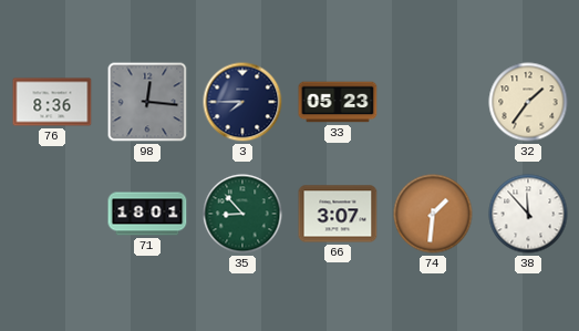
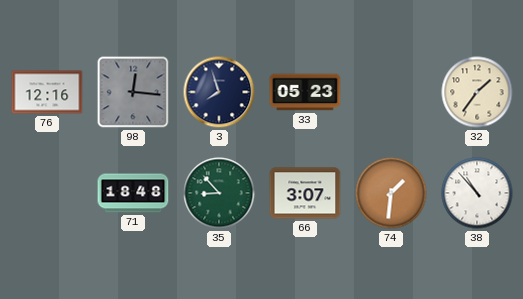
76: 8:36 -> 12:16
3: 7:45 -> 7:57
71: 18:01 -> 18:48
38: 11:53 -> 10:53
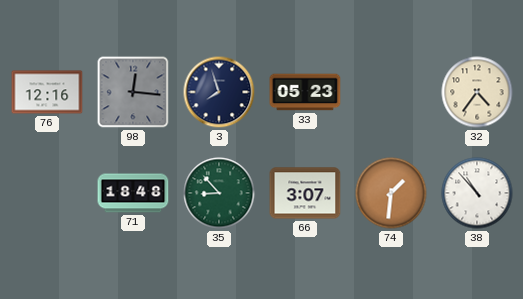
32: 1:36 -> 4:36
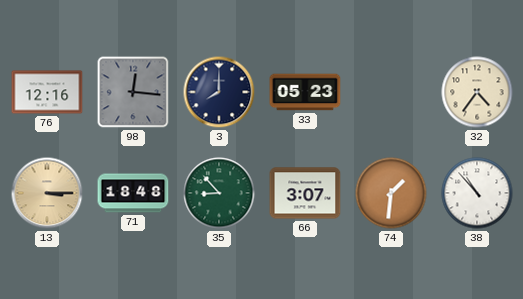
3: 7:57 -> 8:00
13: none -> 3:15
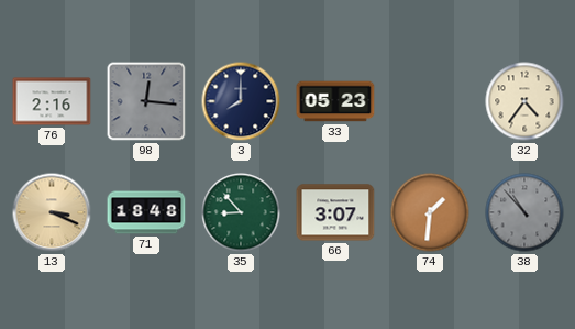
76: 12:16 -> 2:16
13: 3:15 -> 3:19
38 dial: white -> grey
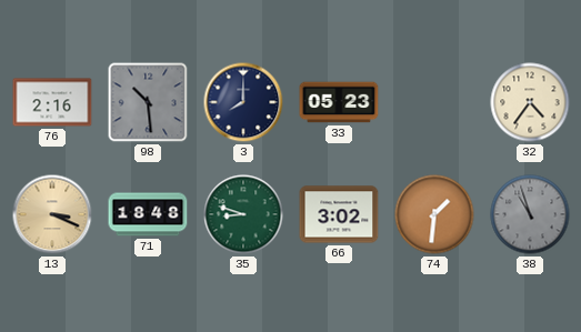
98: 12:16 -> 10:29
35: 8:53 -> 8:48
66: 3:07 -> 3:02
38: 10:53 -> 10:57
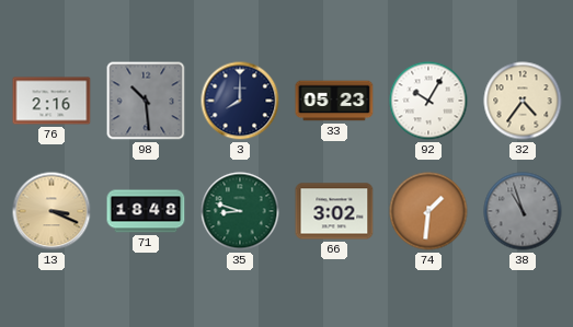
92: none -> 10:05
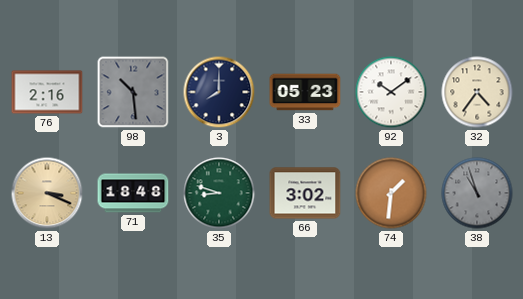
92: 10:05 -> 10:09
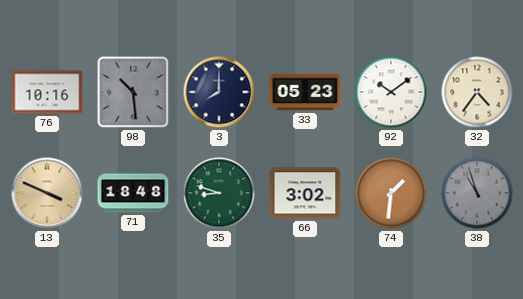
76: 2:16 -> 10:16
13: 3:19 -> 3:49
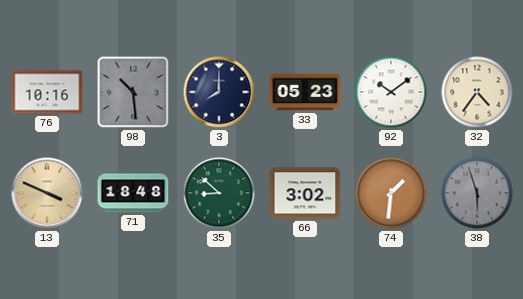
35: 8:48 -> 8:52
38: 10:57 -> 5:57
